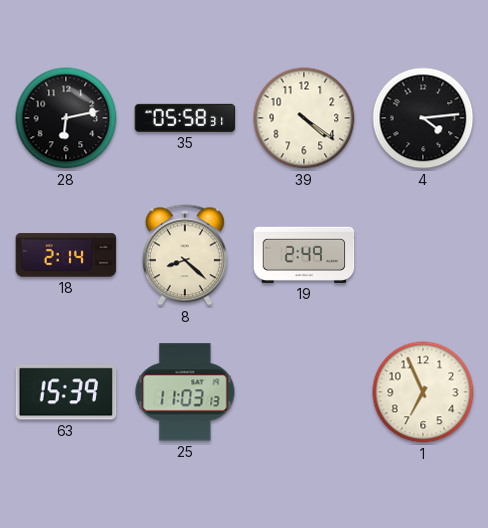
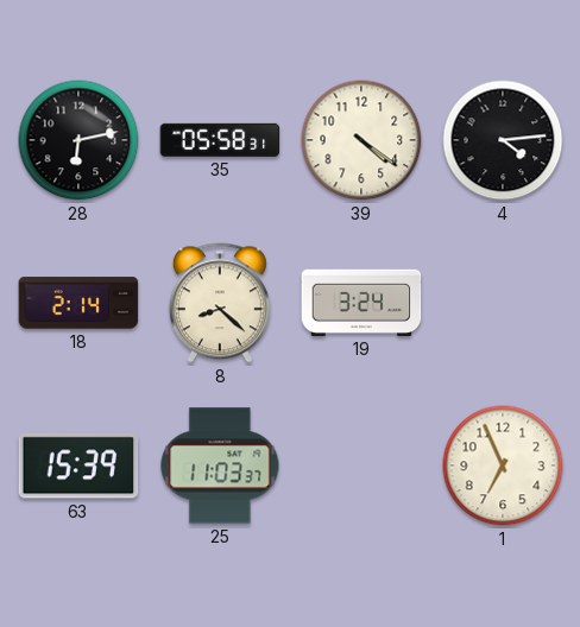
19: 2:49 -> 3:24
25: 11:03:13 -> 11:03:37
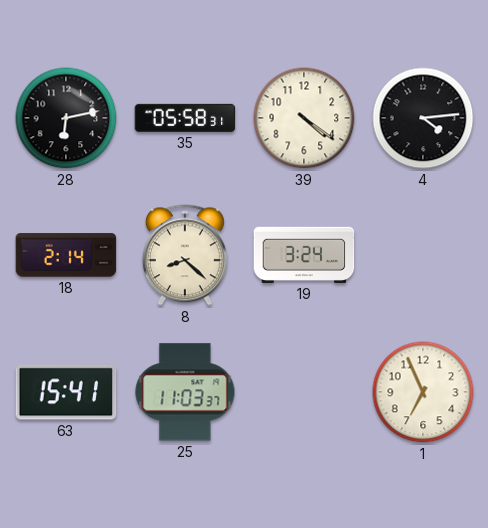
63: 15:39 -> 15:41
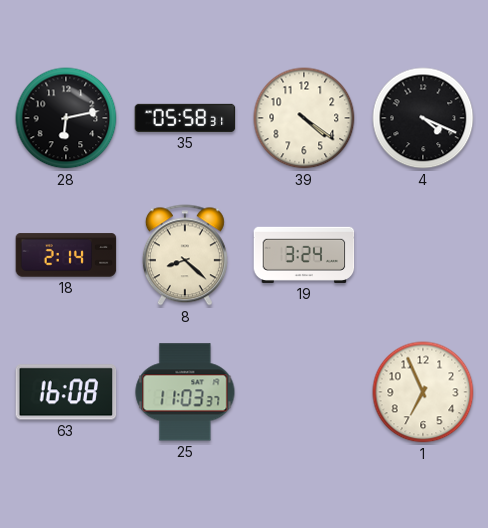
4: 4:14 -> 4:19
63: 15:41 -> 16:08
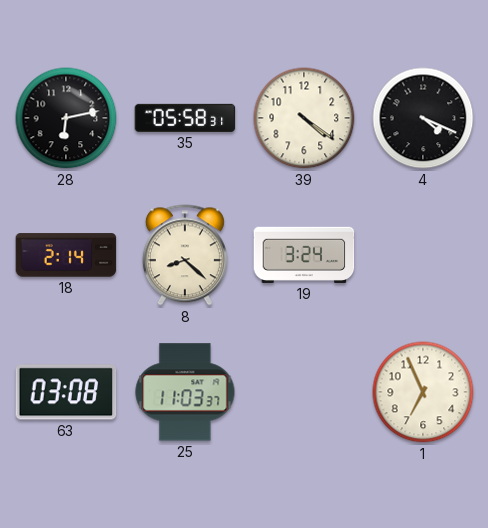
63: 16:08 -> 03:08
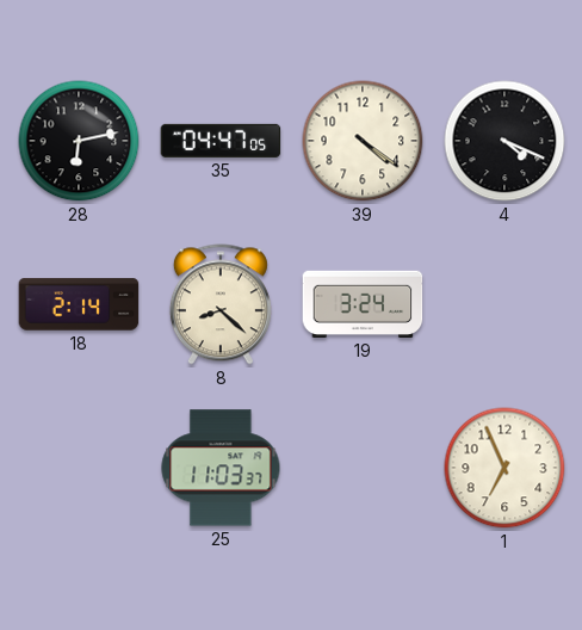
35: 05:58 -> 04:47
63: 03:08 -> none
